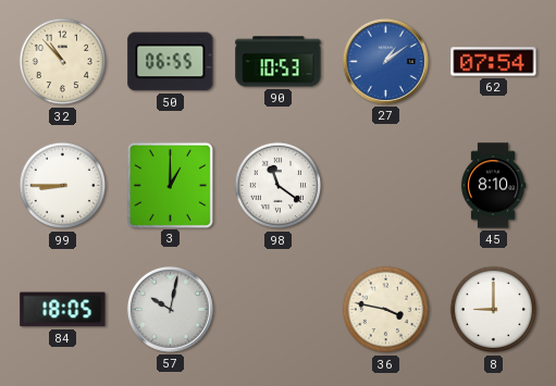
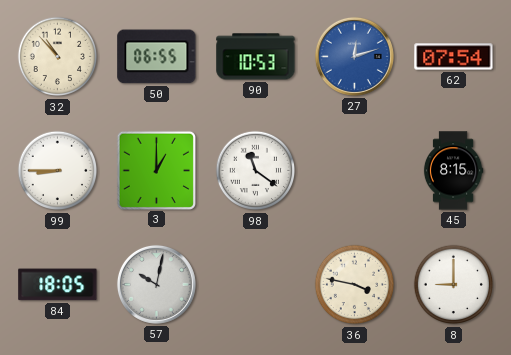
27: 1:09 -> 12:12
45: 8:10 -> 8:15
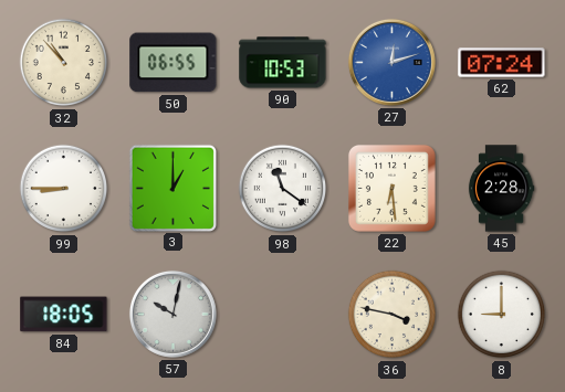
62: 07:54 -> 07:24
22: none -> 6:29
45: 8:15 -> 2:28
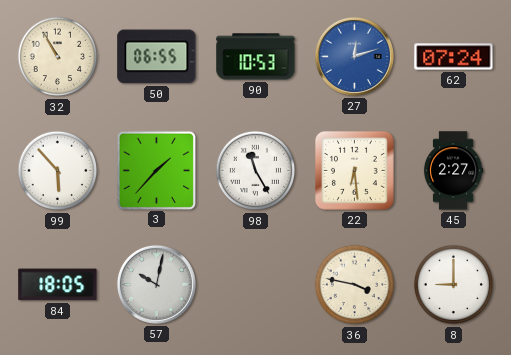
32: 10:53 -> 10:55
99: 8:45 -> 5:53
3: 1:00 -> 1:37
98: 11:21 -> 11:25
45: 2:28 -> 2:27
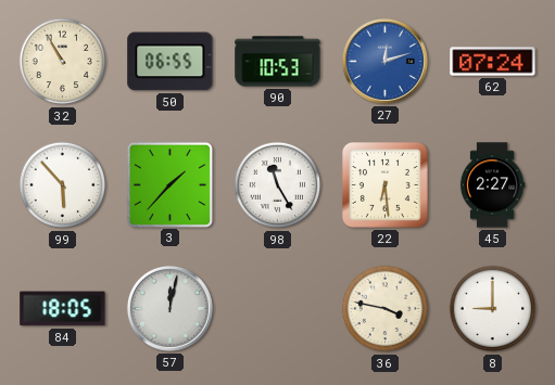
57: 10:02 -> 12:02
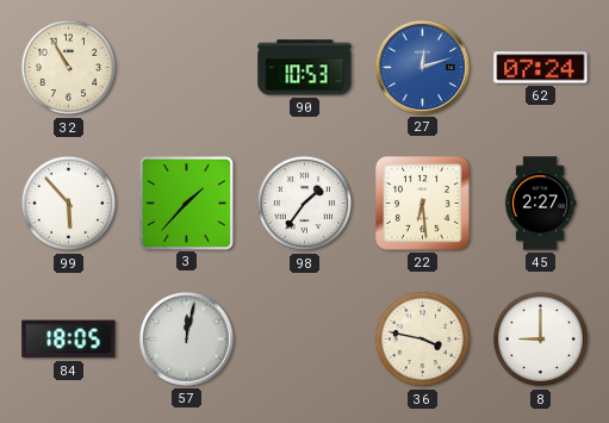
50: 06:55 -> none
98: 11:25 -> 1:36
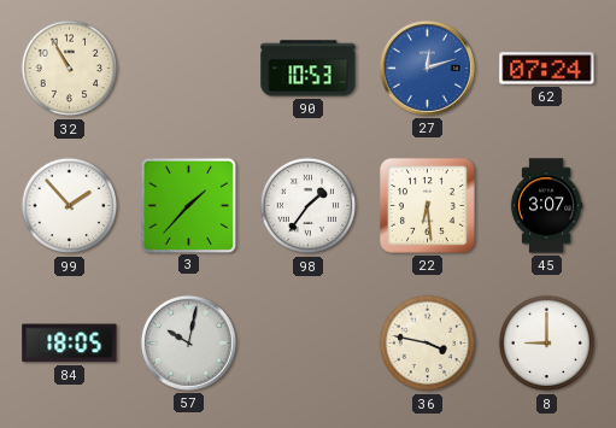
99: 5:53 -> 1:53
45: 2:27 -> 3:07
57: 12:02 -> 10:02
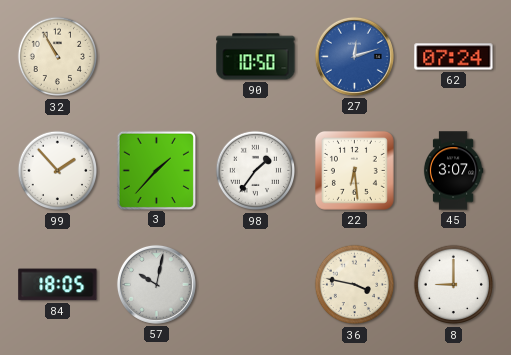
90: 10:53 -> 10:50
